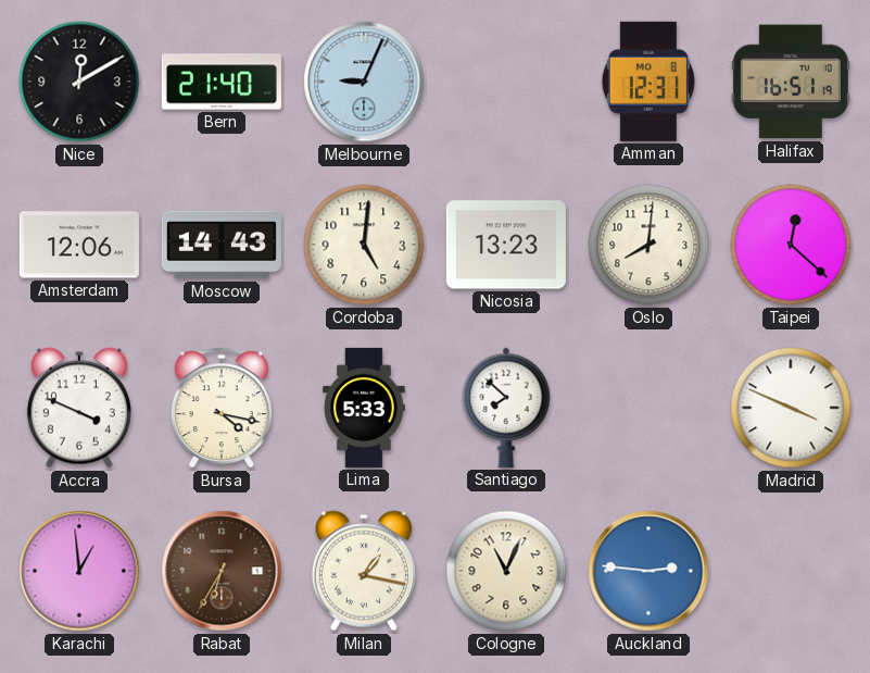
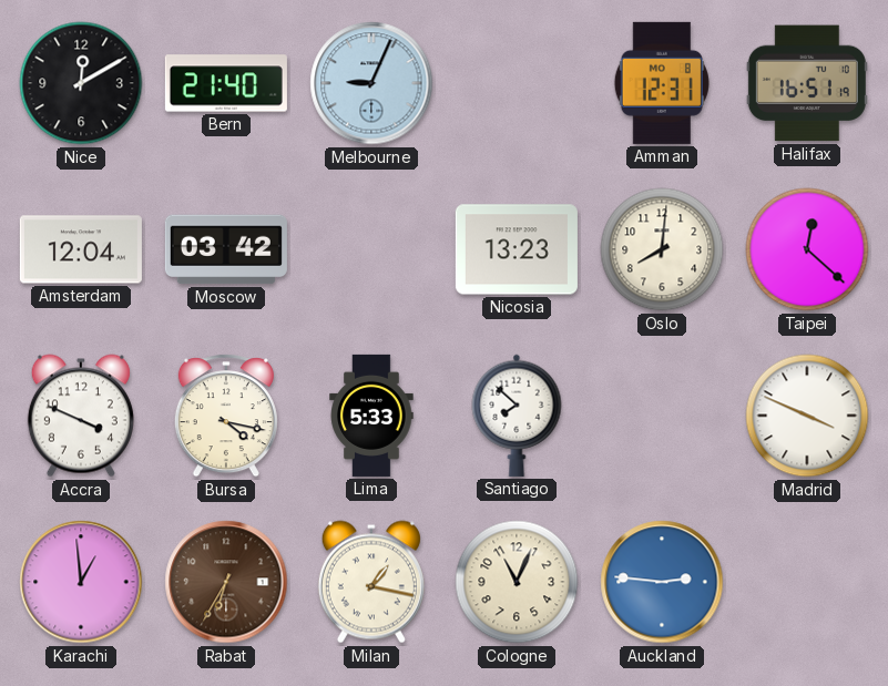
Amsterdam: 12:06 -> 12:04
Moscow: 14:43 -> 03:42
Cordoba: 5:01 -> none
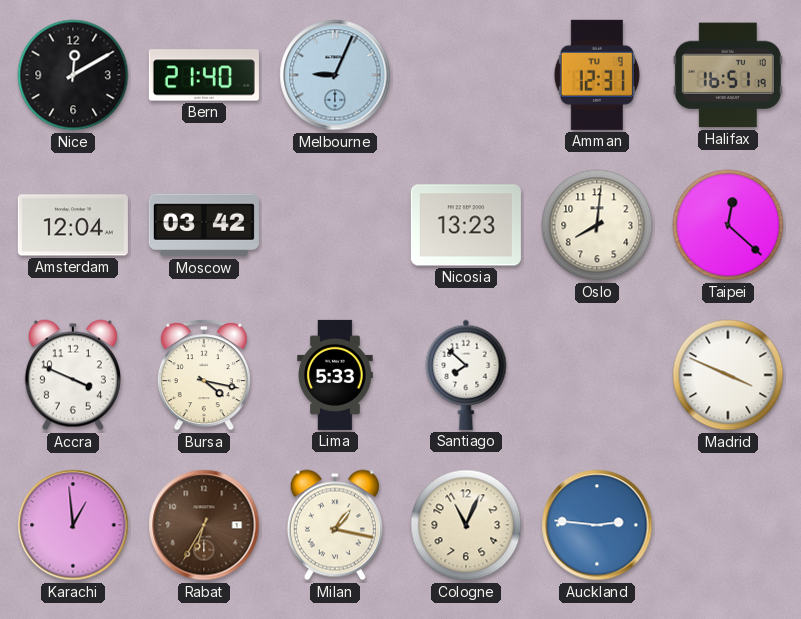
Amman date: MO 8 -> TU 9
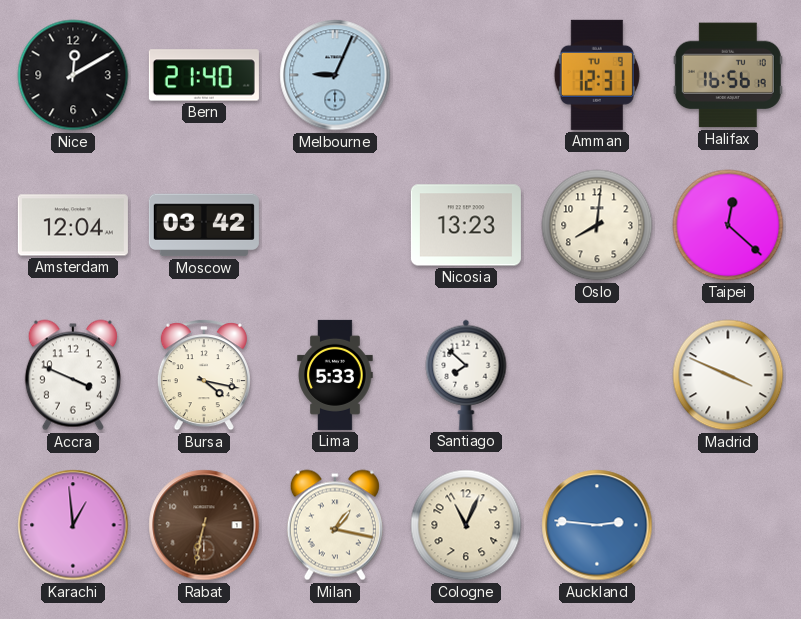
Halifax: 16:51 -> 16:56
Rabat: 6:35 -> 6:32
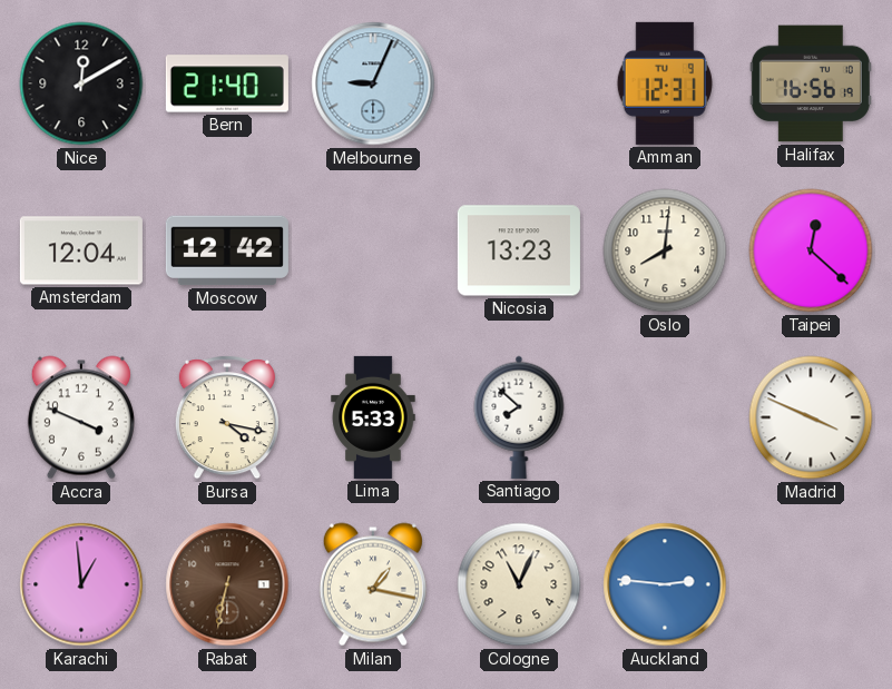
Moscow: 03:42 -> 12:42
